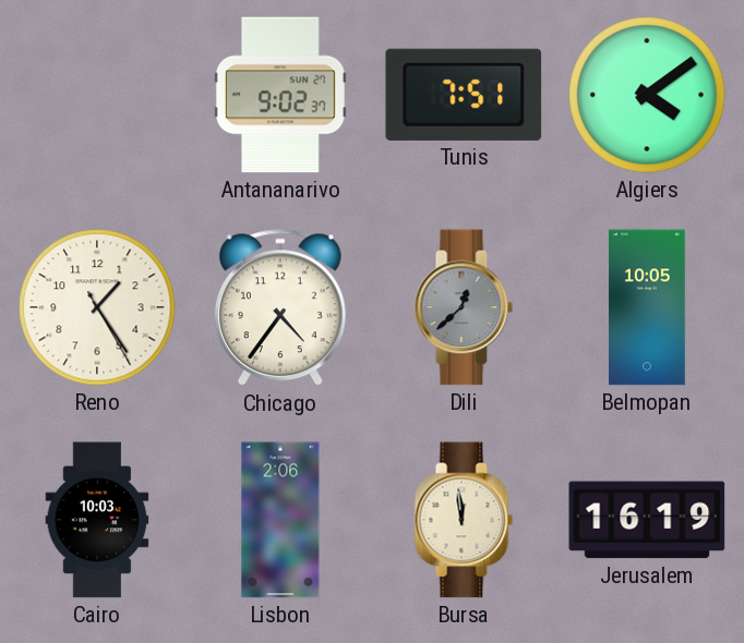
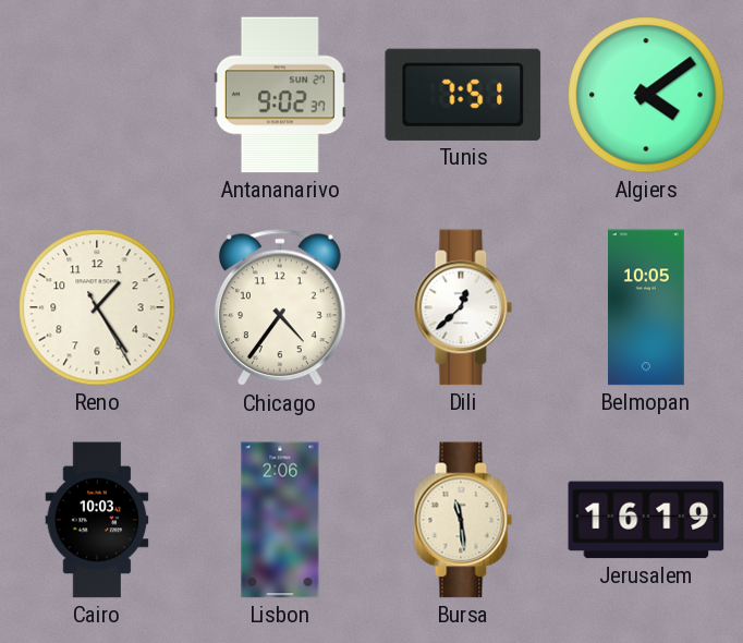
Dili dial: grey -> white
Bursa: 11:59 -> 11:29
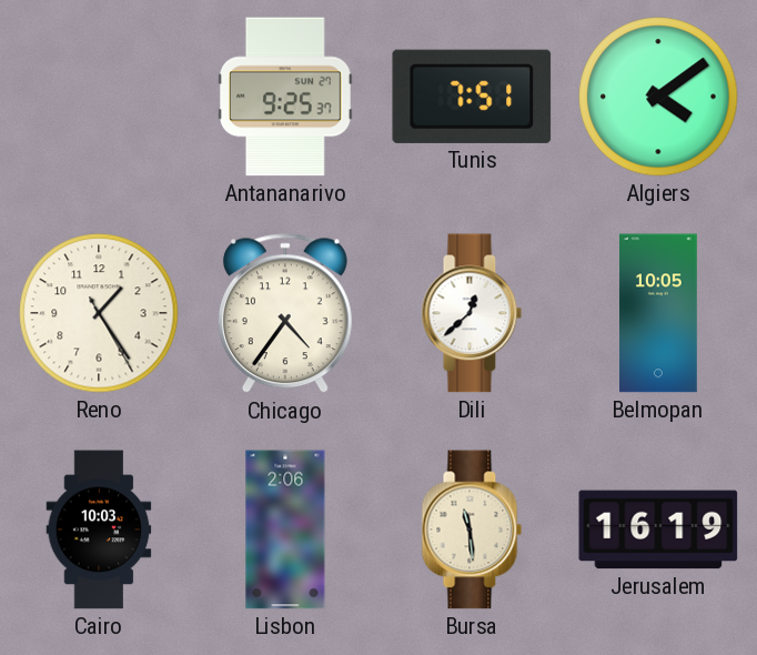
Antananarivo: 9:02 -> 9:25
